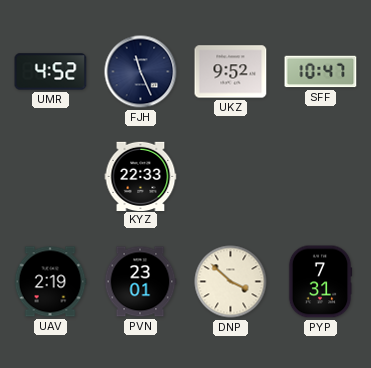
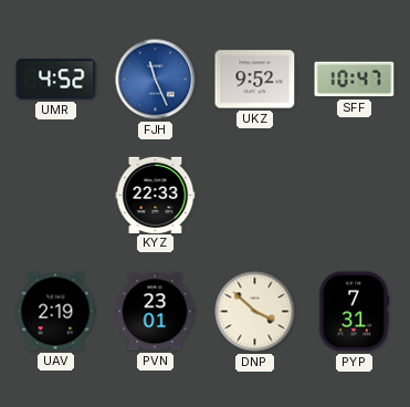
FJH dial: navy -> blue
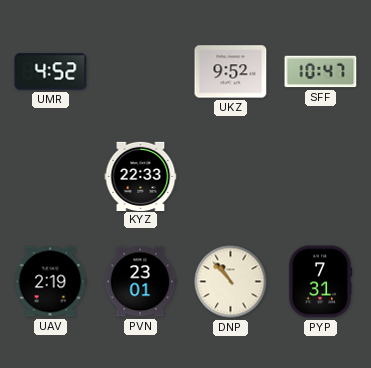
FJH: 11:26 -> none
DNP: 3:52 -> 10:53
